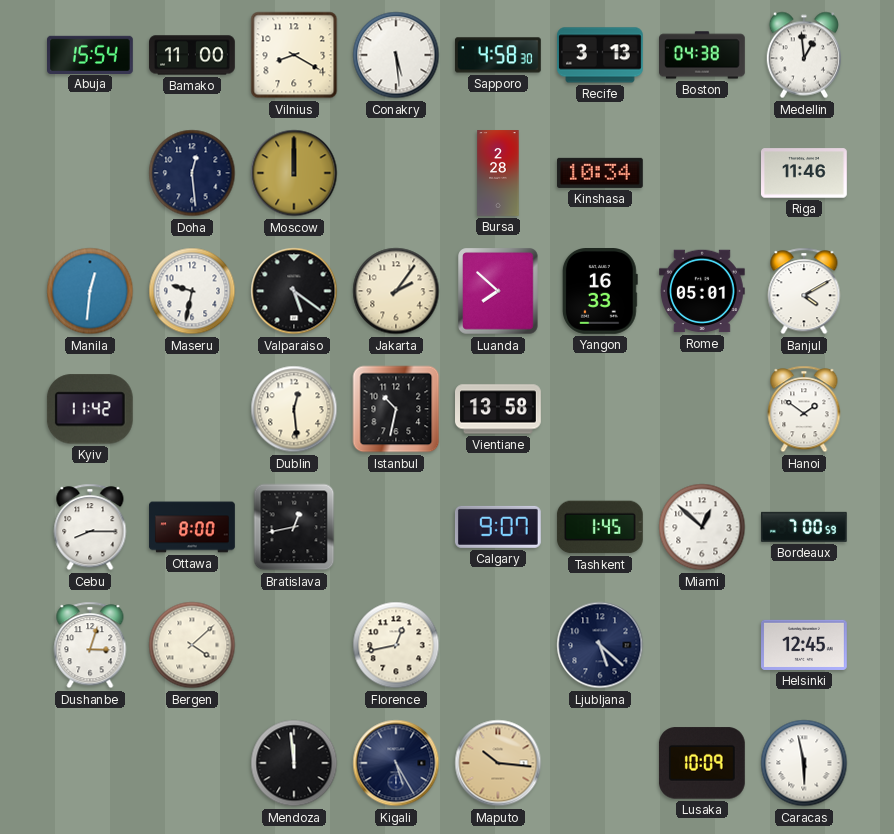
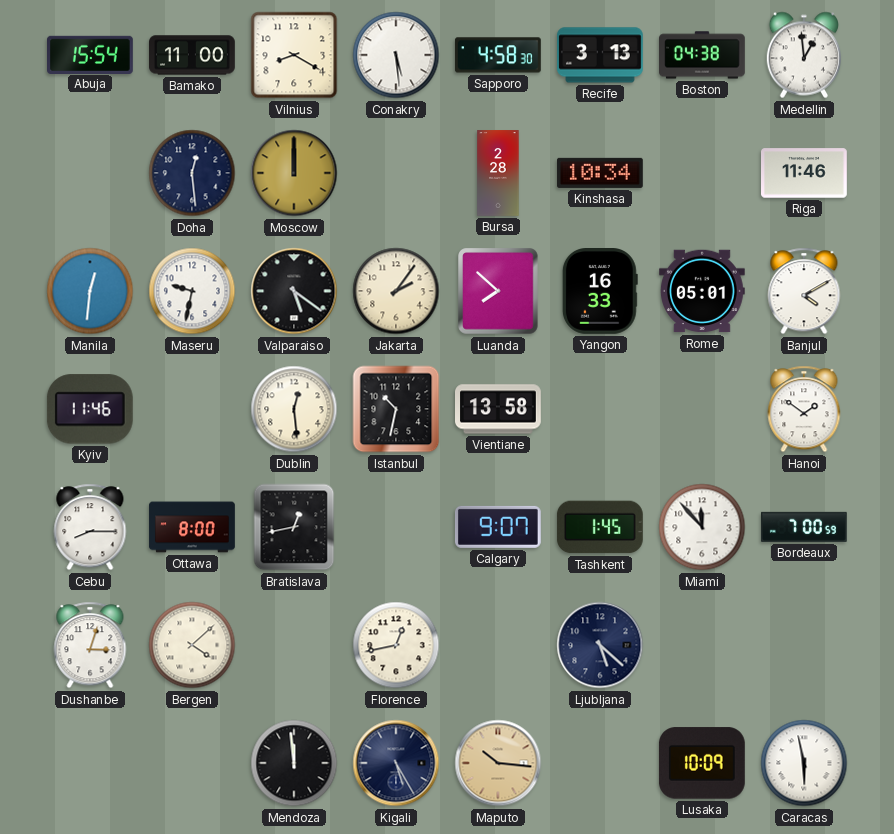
Kyiv: 11:42 -> 11:46
Miami: 12:52 -> 11:53
Helsinki: 12:45 -> none
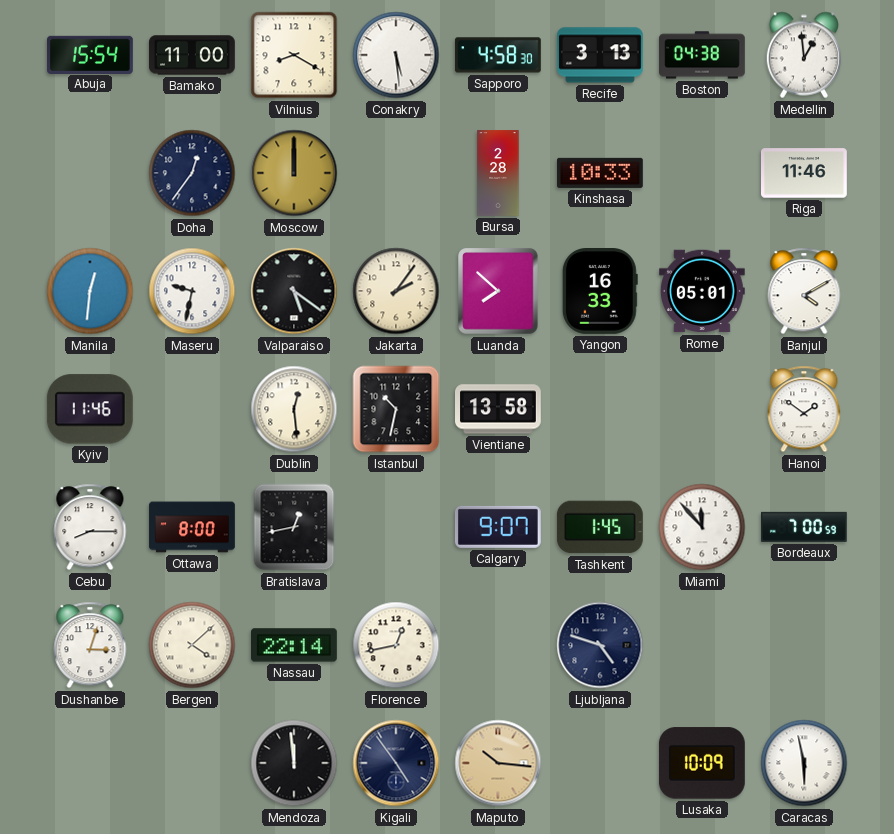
Doha: 12:29 -> 12:36
Kinshasa: 10:34 -> 10:33
Nassau: none -> 22:14
Ljubljana: 5:22 -> 4:48
Kigali: 5:25 -> 4:54
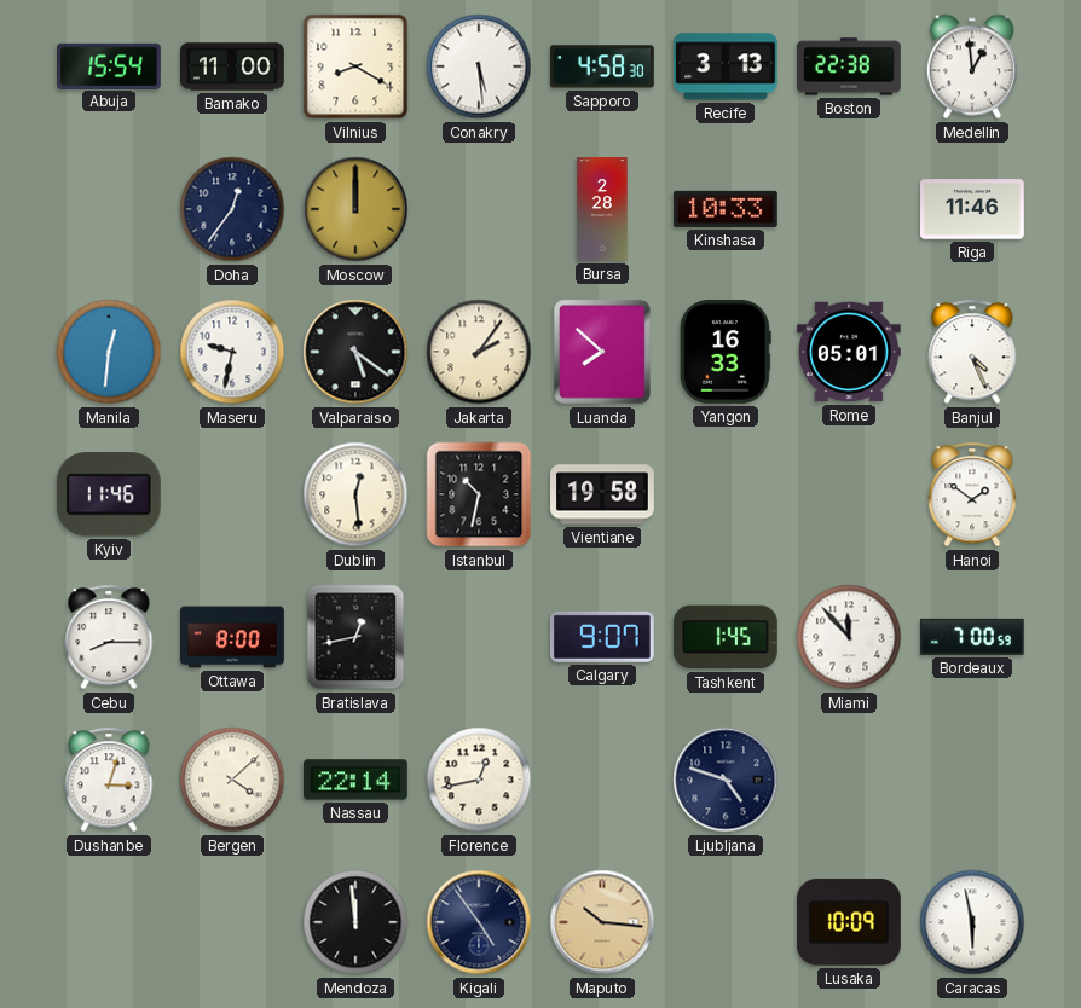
Boston: 04:38 -> 22:38
Banjul: 4:10 -> 4:26
Vientiane: 13:58 -> 19:58
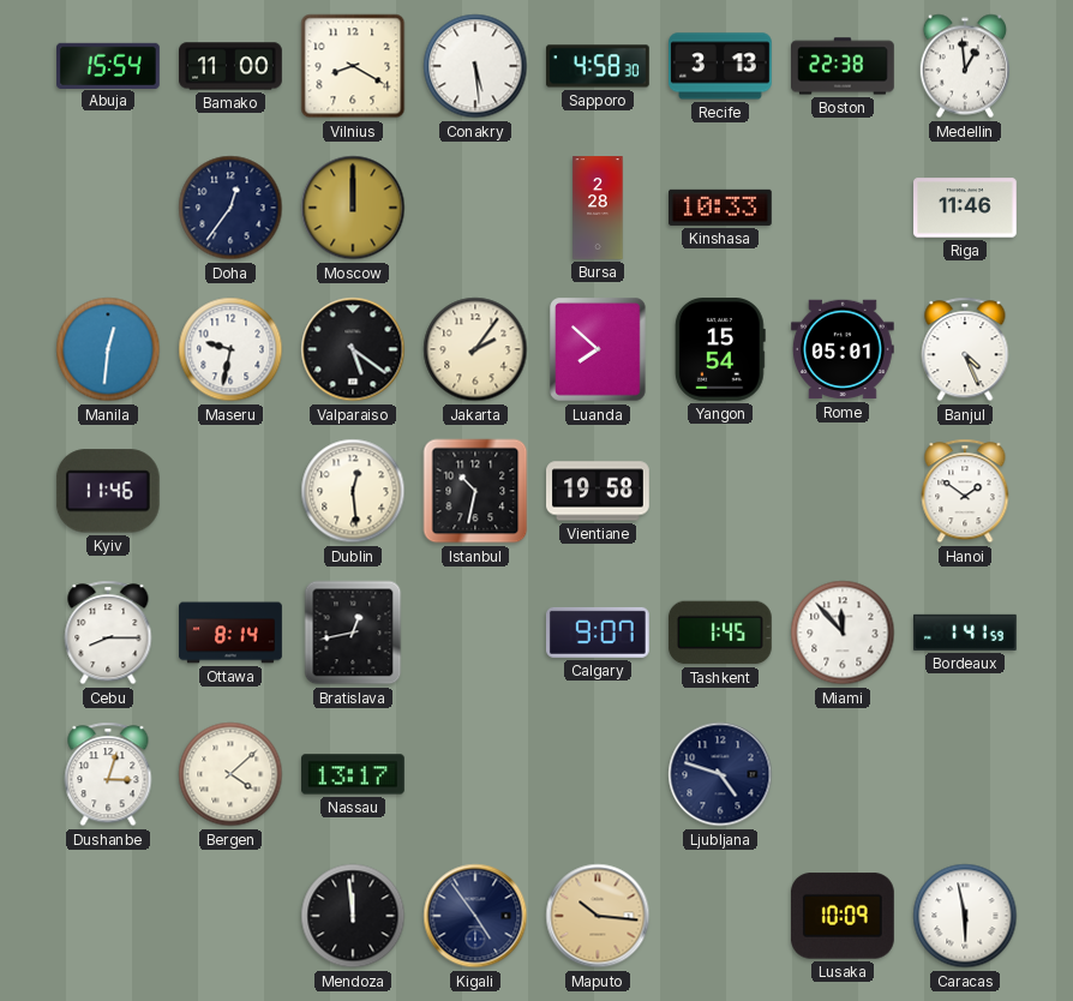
Yangon: 16:33 -> 15:54
Ottawa: 8:00 -> 8:14
Bordeaux: 7:00 -> 1:41
Nassau: 22:14 -> 13:17
Florence: 12:43 -> none
